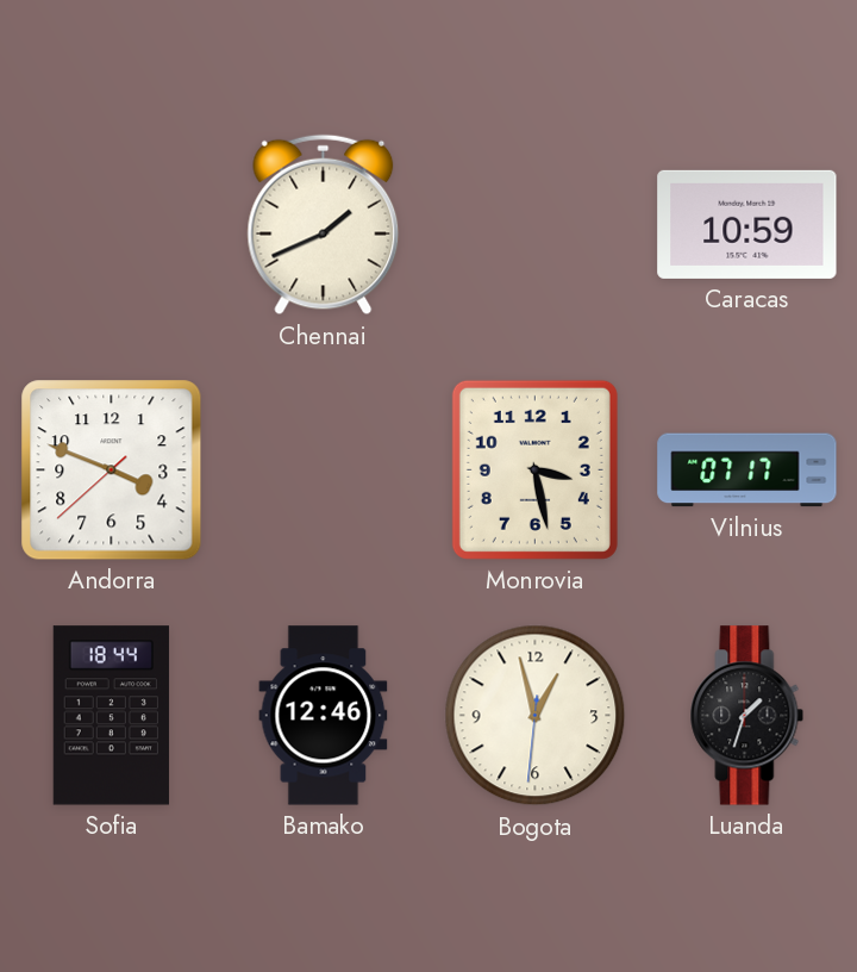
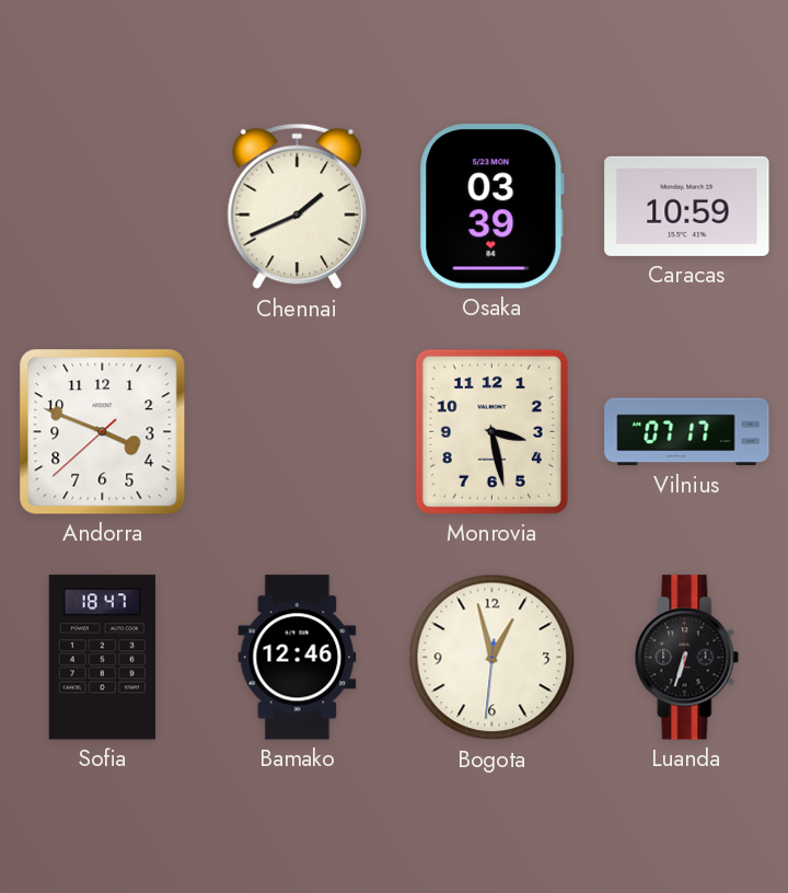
Osaka: none -> 03:39
Sofia: 18:44 -> 18:47
Luanda: 1:33 -> 6:33
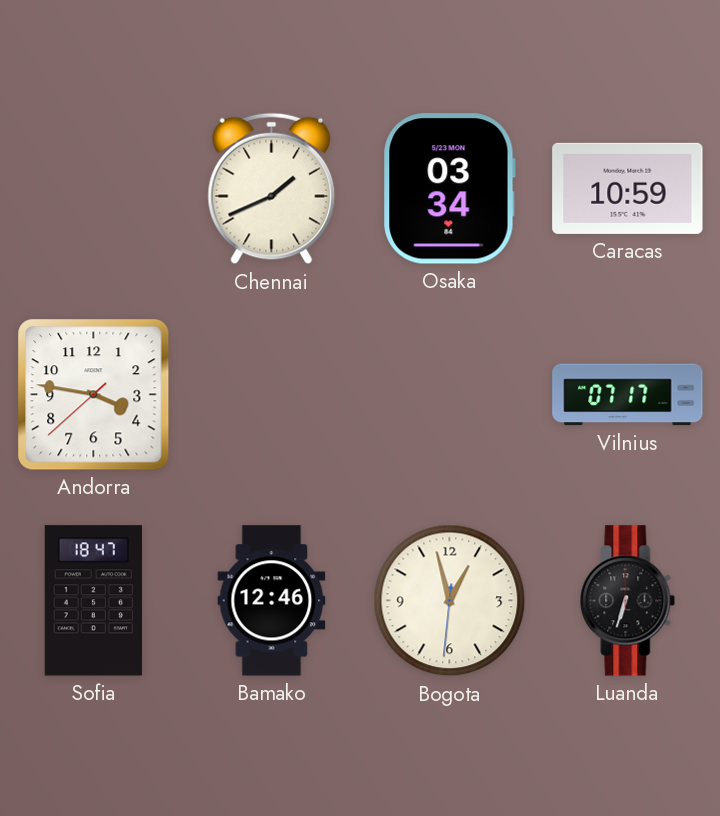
Osaka: 03:39 -> 03:34
Andorra: 3:48 -> 3:46
Monrovia: 3:28 -> none
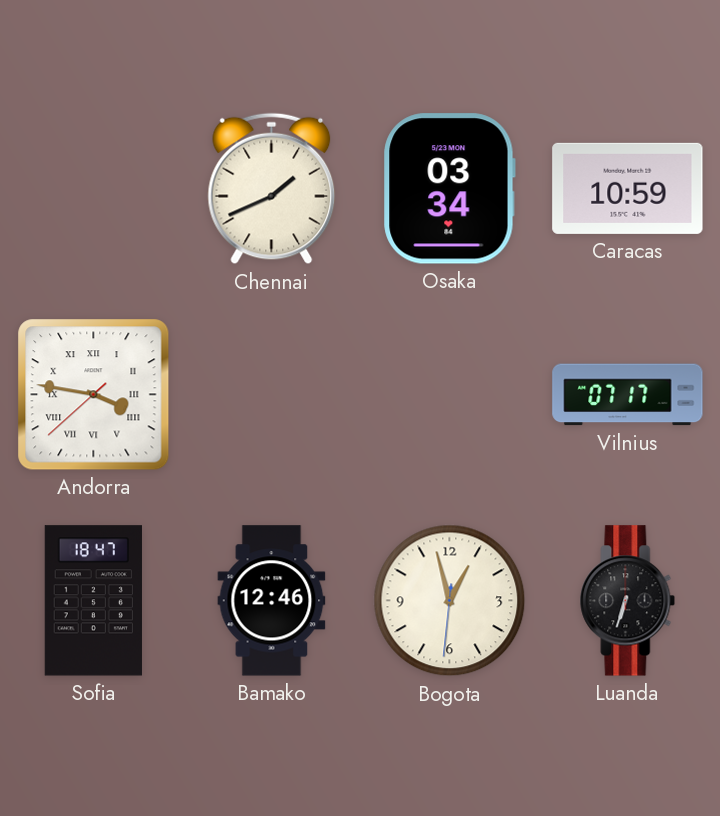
Andorra numerals: Arabic -> Roman
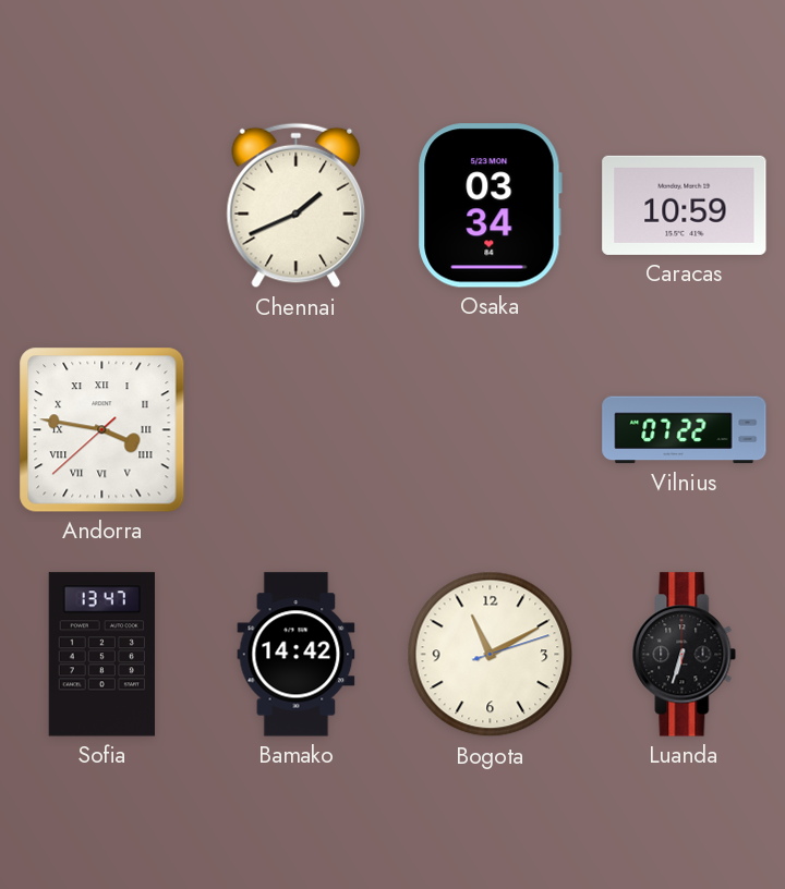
Vilnius: 07:17 -> 07:22
Sofia: 18:47 -> 13:47
Bamako: 12:46 -> 14:42
Bogota: 12:57 -> 11:10
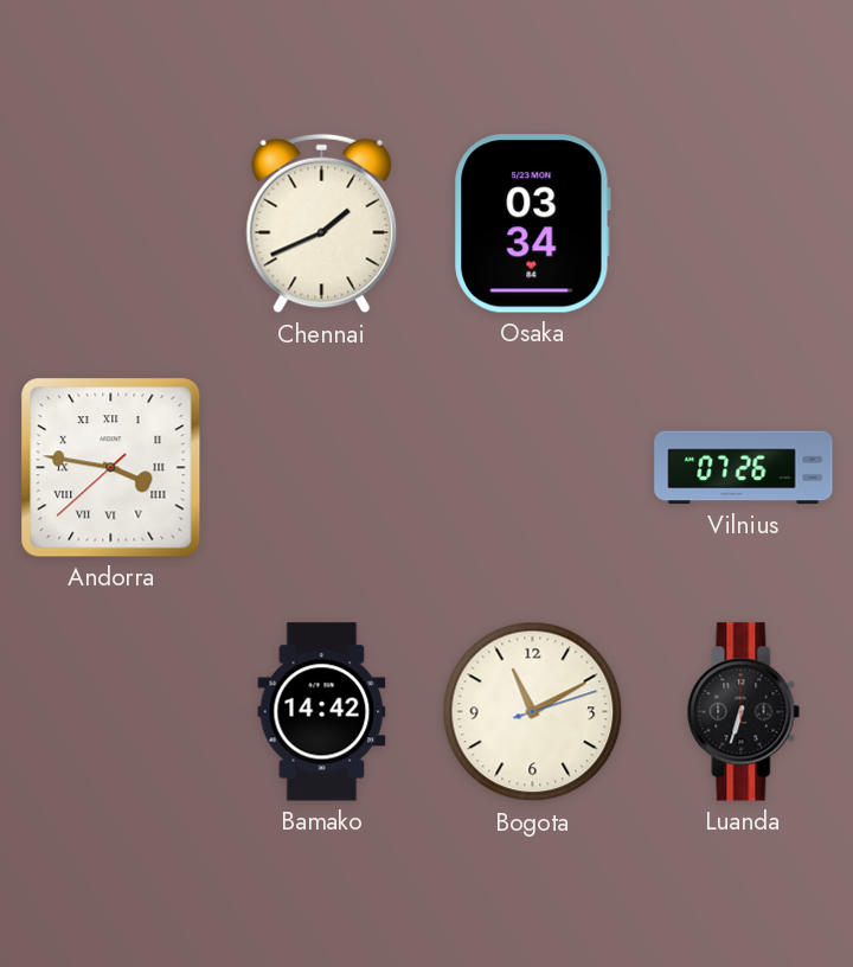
Caracas: 10:59 -> none
Vilnius: 07:22 -> 07:26
Sofia: 13:47 -> none
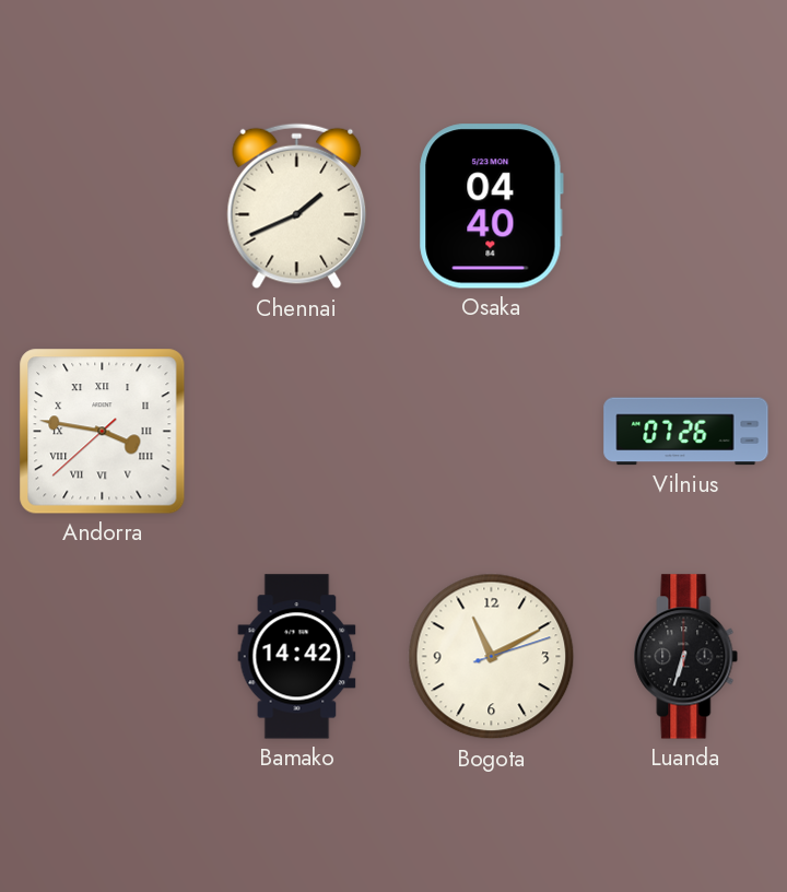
Osaka: 03:34 -> 04:40
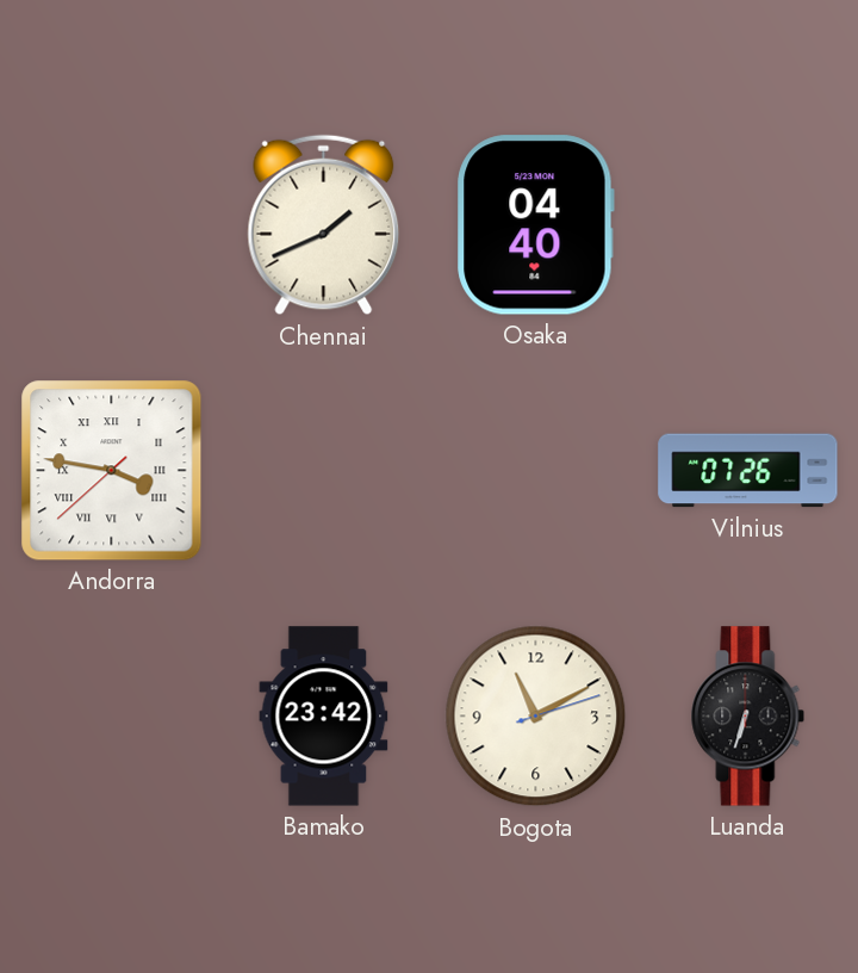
Bamako: 14:42 -> 23:42
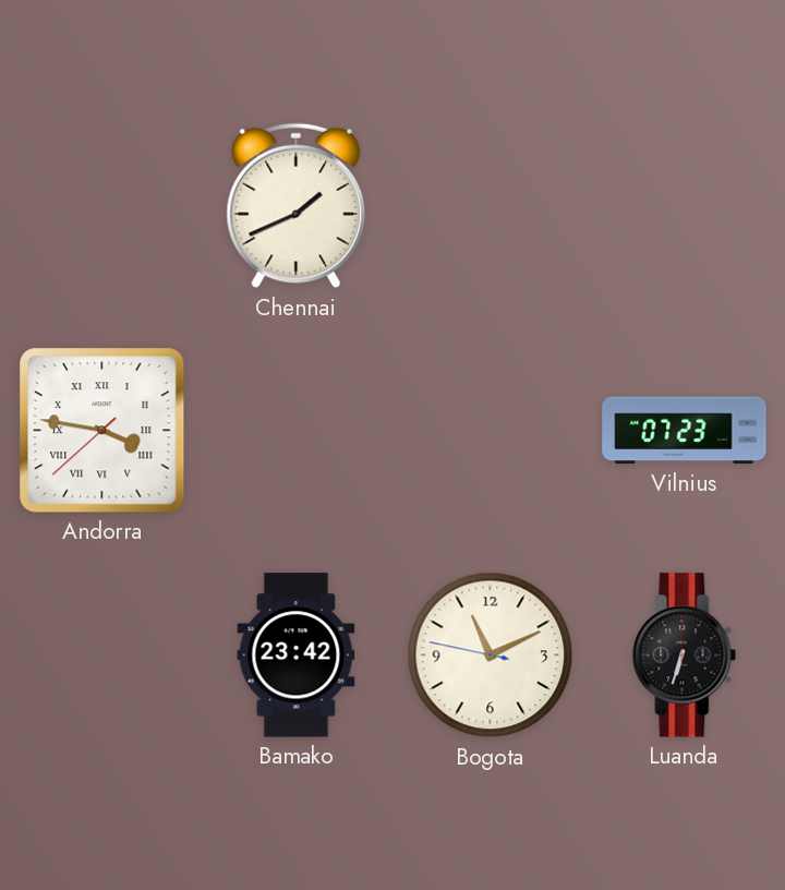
Osaka: 04:40 -> none
Vilnius: 07:26 -> 07:23
Bogota: 11:10:12 -> 11:10:47
